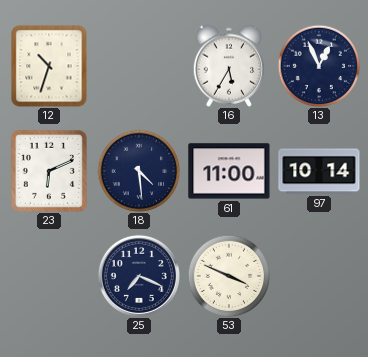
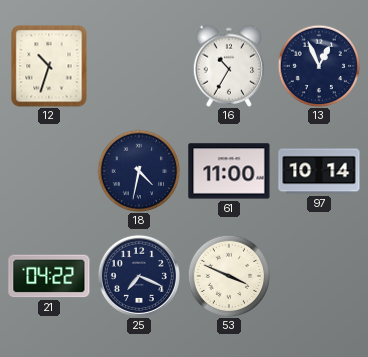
16: 5:35 -> 10:35
23: 6:11 -> none
18: 4:29 -> 4:32
21: none -> 04:22
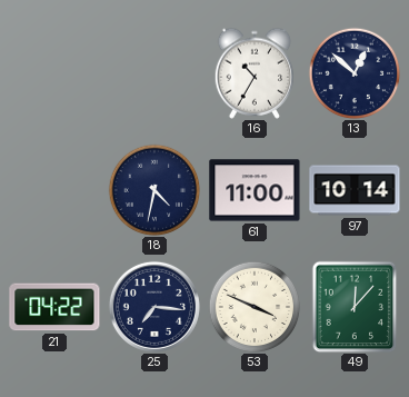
12: 10:33 -> none
13: 12:56 -> 12:52
25: 7:19 -> 7:16
49: none -> 12:07
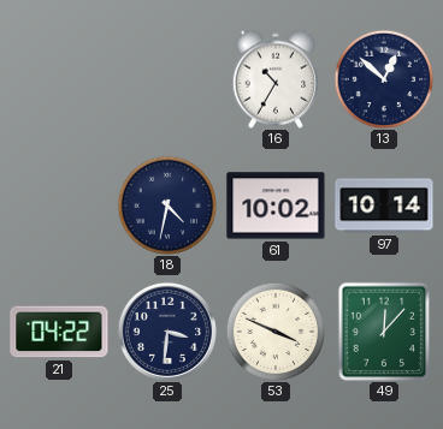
61: 11:00 -> 10:02
25: 7:16 -> 3:31
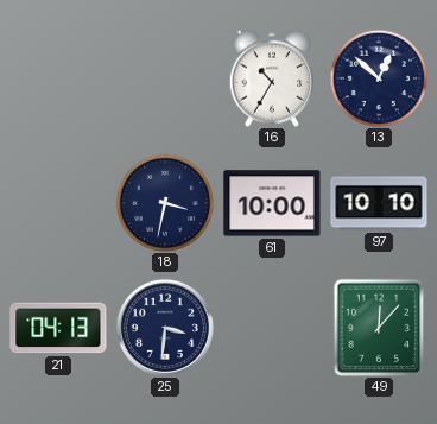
18: 4:32 -> 3:32
61: 10:02 -> 10:00
97: 10:14 -> 10:10
21: 04:22 -> 04:13
53: 3:49 -> none
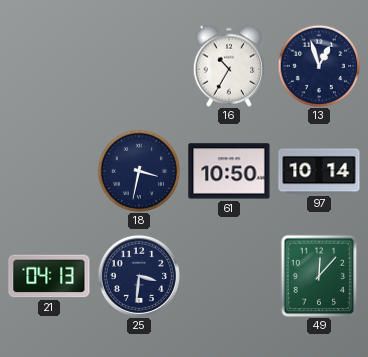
13: 12:52 -> 12:57
61: 10:00 -> 10:50
97: 10:10 -> 10:14
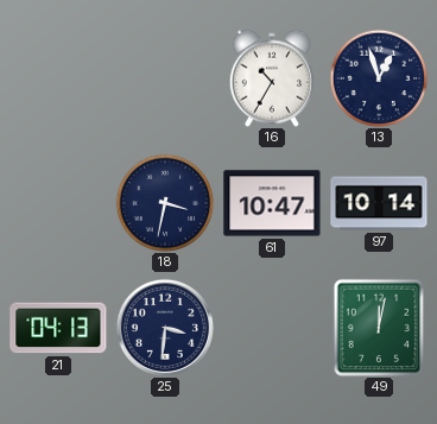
61: 10:50 -> 10:47
49: 12:07 -> 12:02
